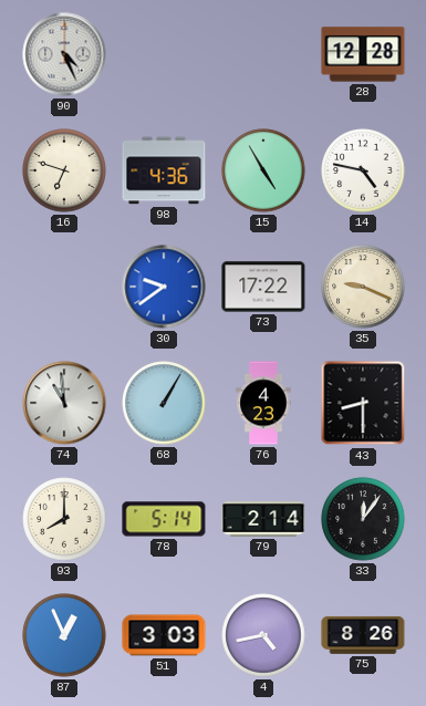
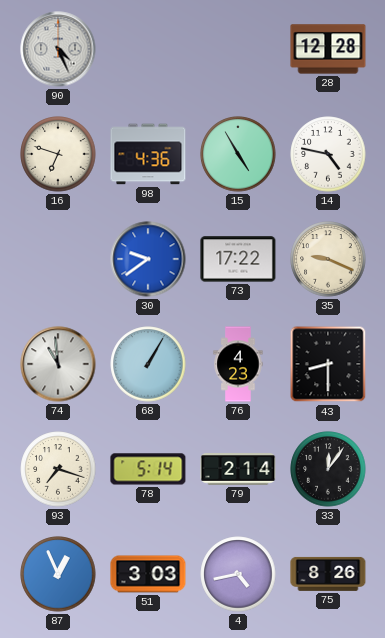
93: 8:00 -> 7:18
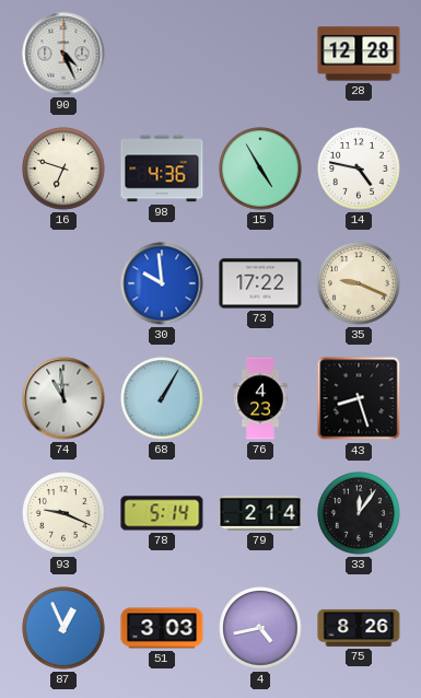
30: 9:39 -> 9:59
43: 8:30 -> 8:27
93: 7:18 -> 9:19
